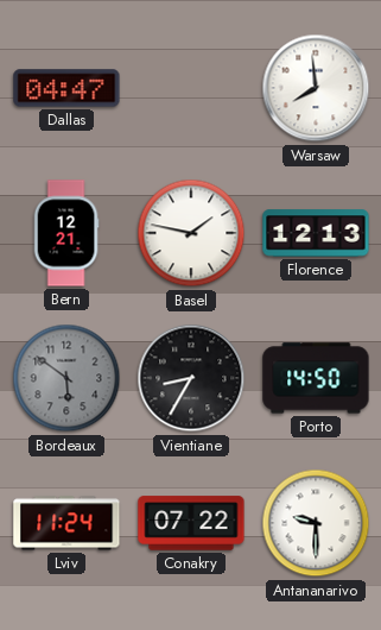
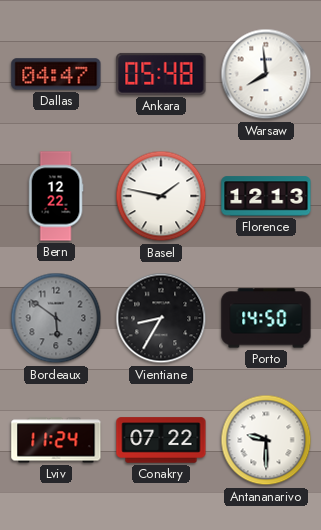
Ankara: none -> 05:48
Bern: 12:21 -> 12:22
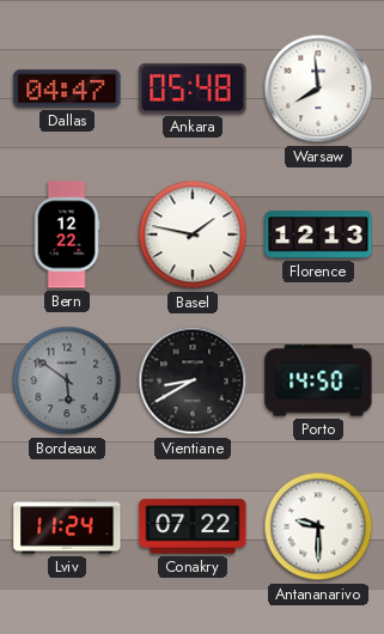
Vientiane: 8:35 -> 8:40
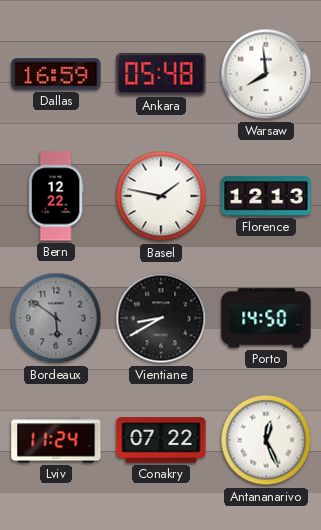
Dallas: 04:47 -> 16:59
Antananarivo: 9:30 -> 12:26
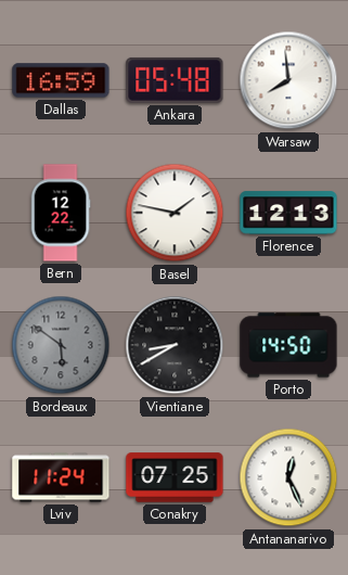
Conakry: 07:22 -> 07:25
